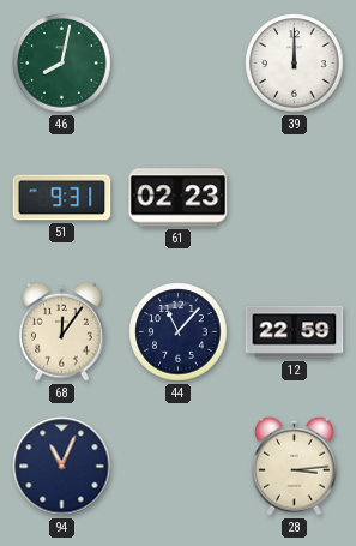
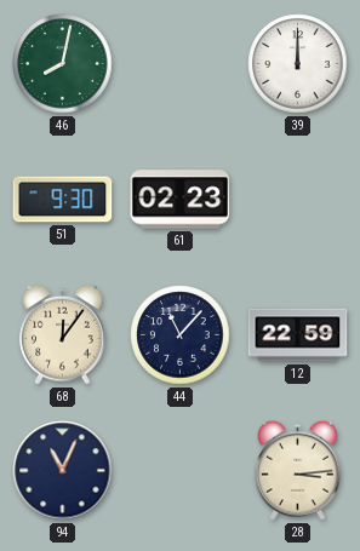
51: 9:31 -> 9:30
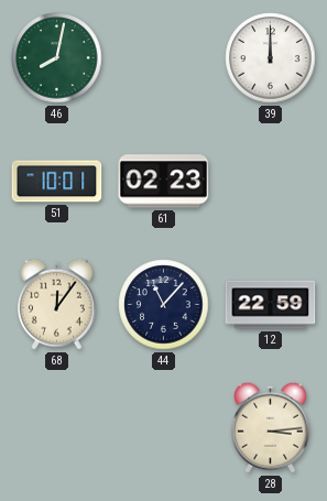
51: 9:30 -> 10:01
94: 11:04 -> none
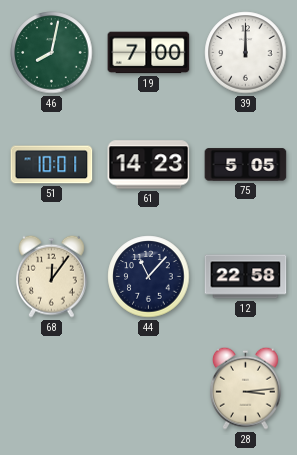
19: none -> 7:00
61: 02:23 -> 14:23
75: none -> 5:05
12: 22:59 -> 22:58
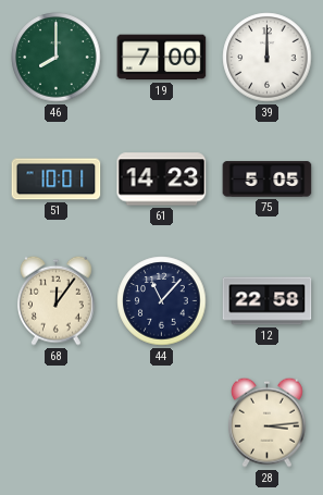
46: 8:02 -> 8:00
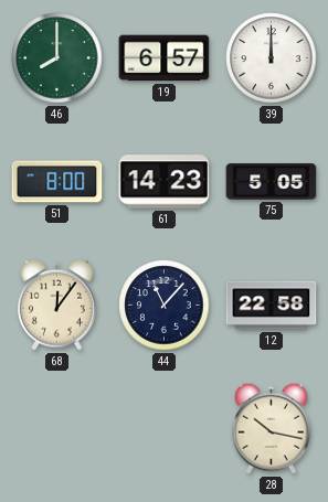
19: 7:00 -> 6:57
51: 10:01 -> 8:00
28: 3:14 -> 10:17
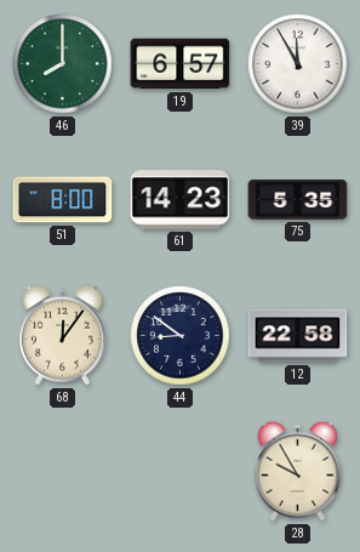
39: 12:00 -> 11:55
75: 5:05 -> 5:35
44: 11:07 -> 8:51
28: 10:17 -> 9:55
